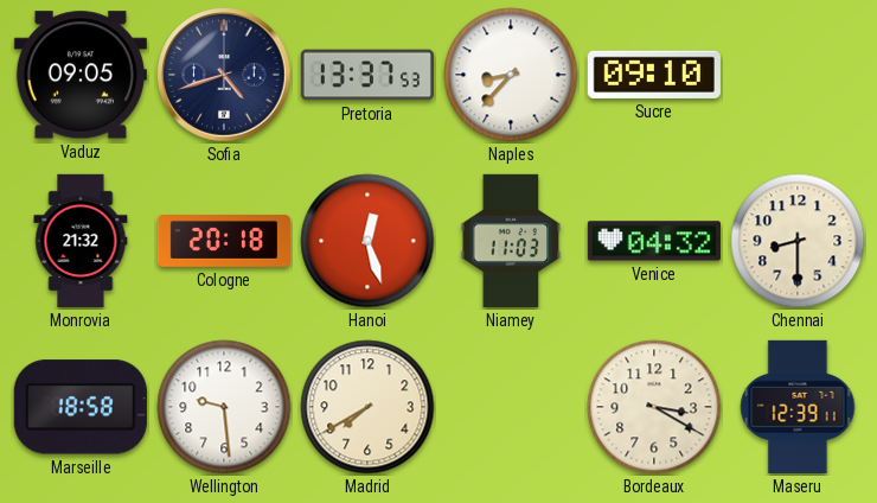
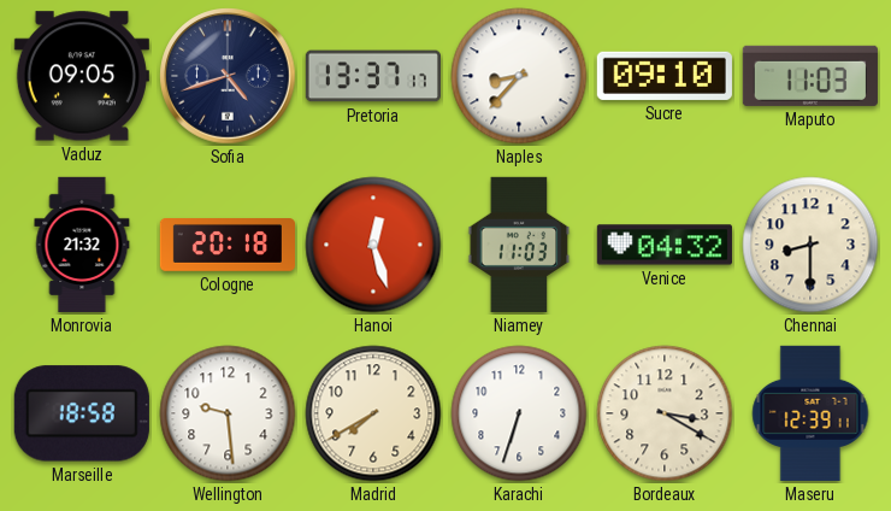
Pretoria: 13:37:53 -> 13:37:17
Maputo: none -> 11:03
Karachi: none -> 6:33
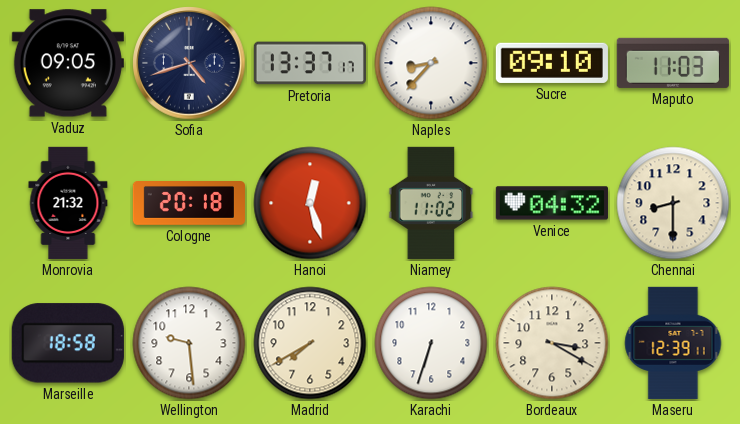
Niamey: 11:03 -> 11:02
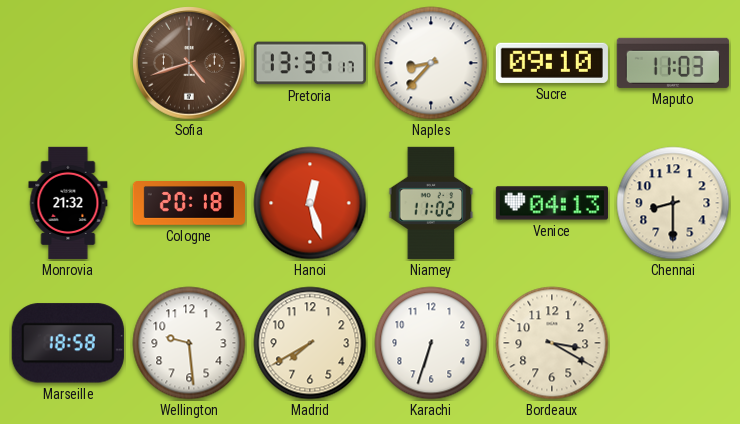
Vaduz: 09:05 -> none
Sofia dial: navy -> brown
Venice: 04:32 -> 04:13
Maseru: 12:39 -> none
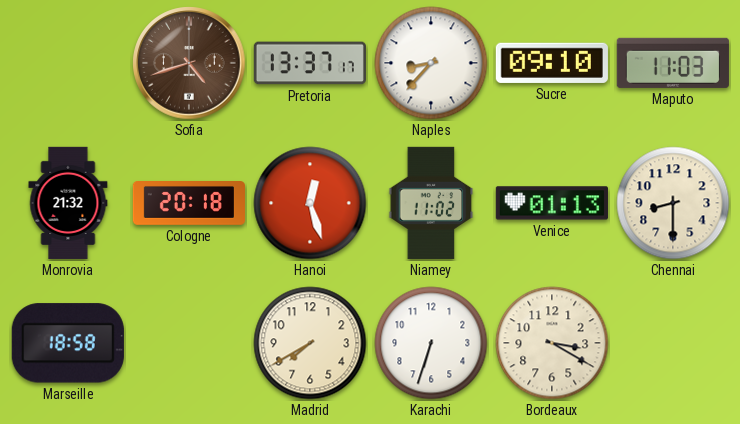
Venice: 04:13 -> 01:13
Wellington: 9:29 -> none
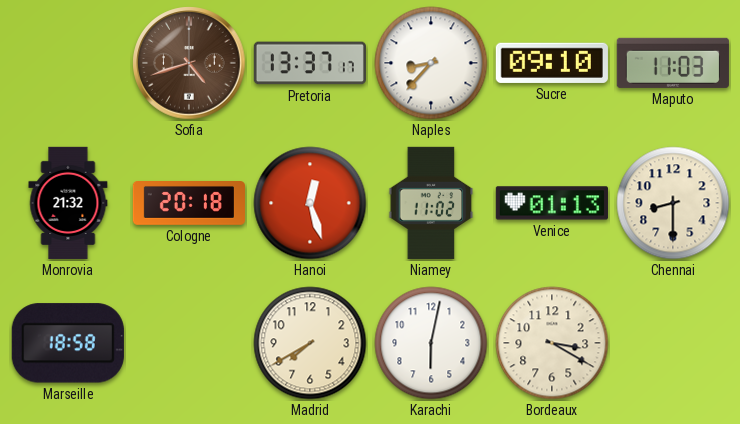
Karachi: 6:33 -> 6:02
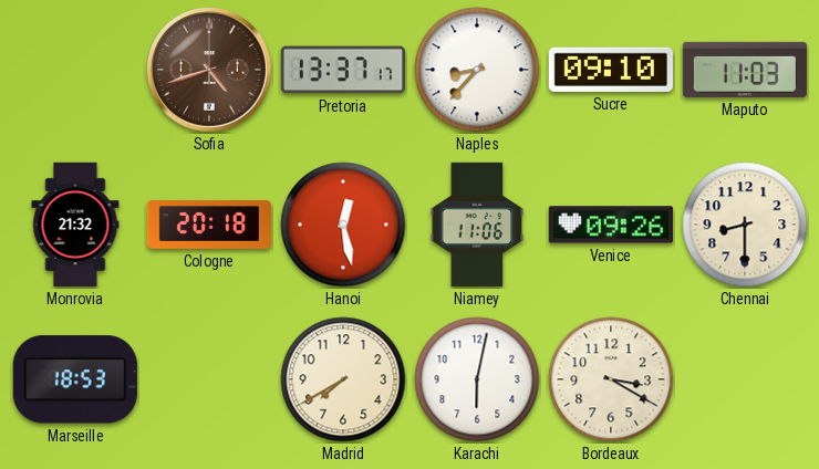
Hanoi: 12:27 -> 12:28
Niamey: 11:02 -> 11:06
Venice: 01:13 -> 09:26
Marseille: 18:58 -> 18:53
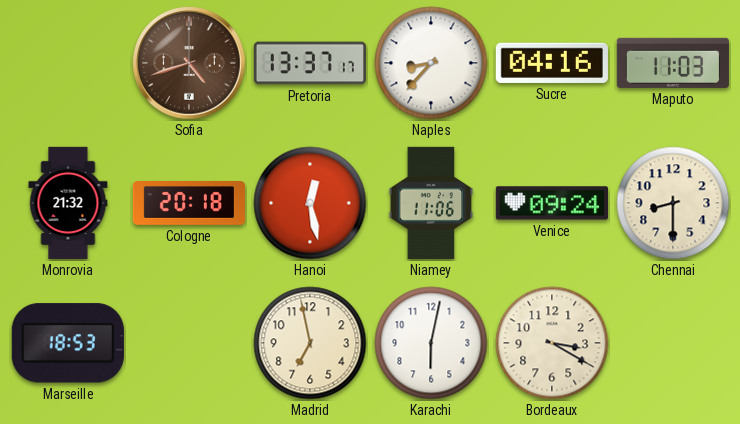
Sucre: 09:10 -> 04:16
Venice: 09:26 -> 09:24
Madrid: 7:40 -> 6:58
